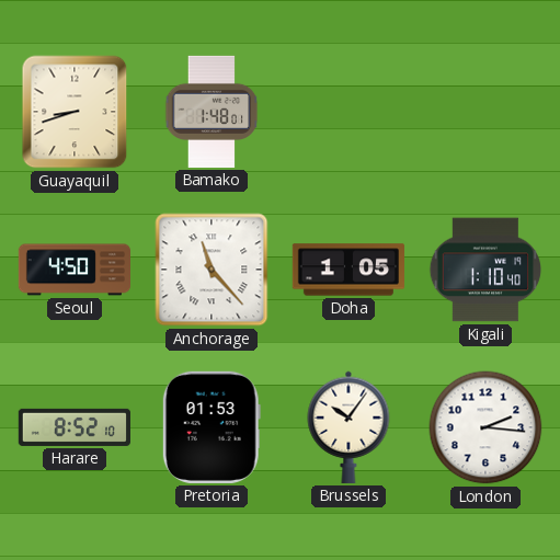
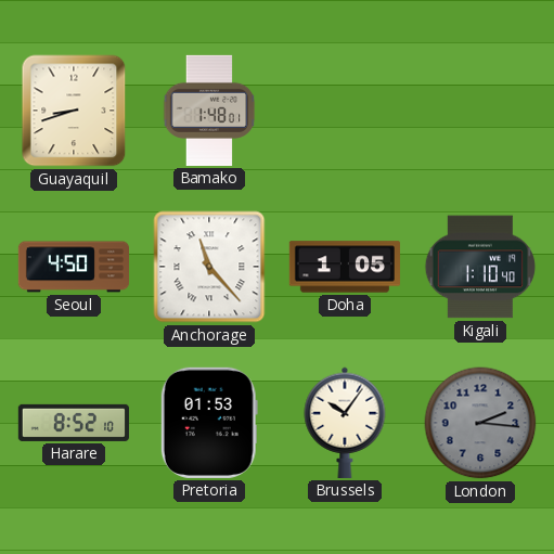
London dial: white -> grey
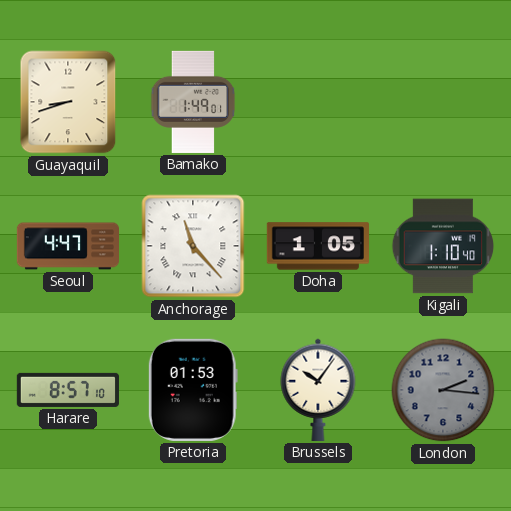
Bamako: 1:48 -> 1:49
Seoul: 4:50 -> 4:47
Harare: 8:52 -> 8:57
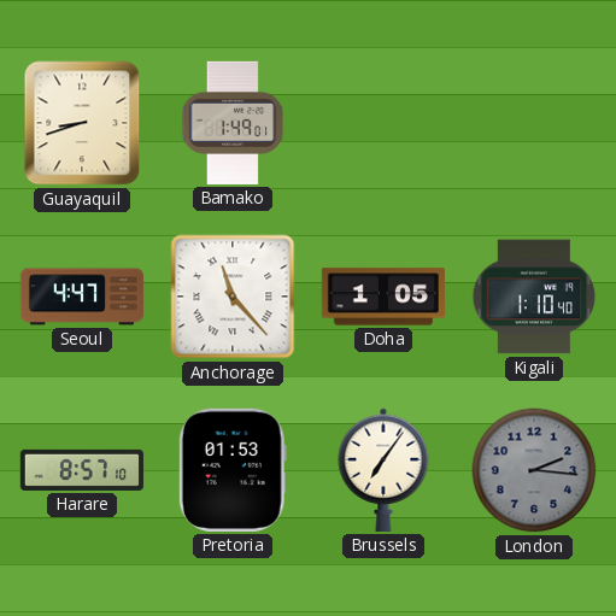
Brussels: 10:06 -> 7:06
